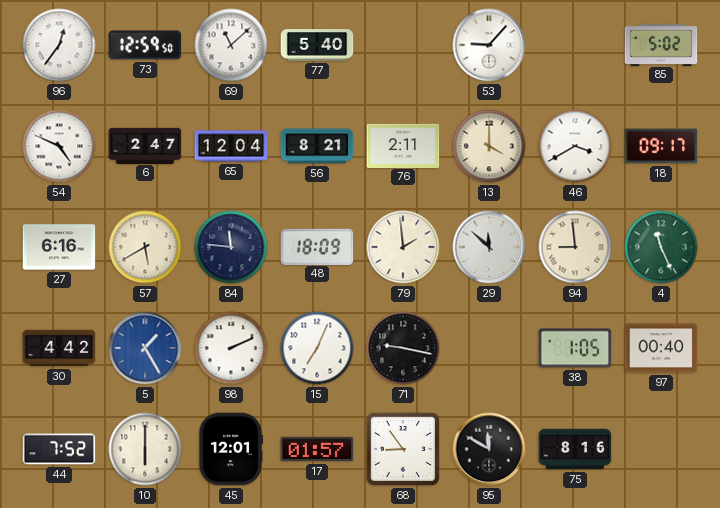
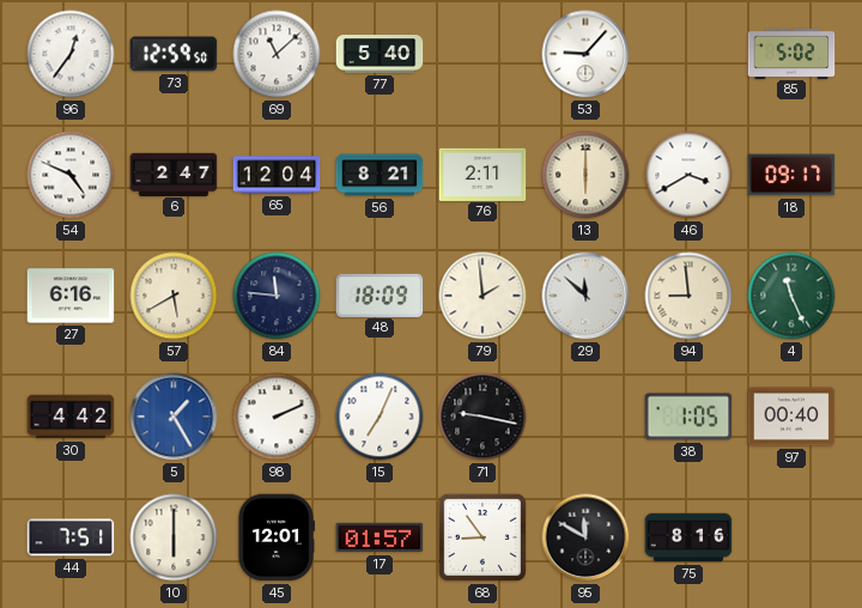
13: 4:00 -> 6:00
44: 7:52 -> 7:51
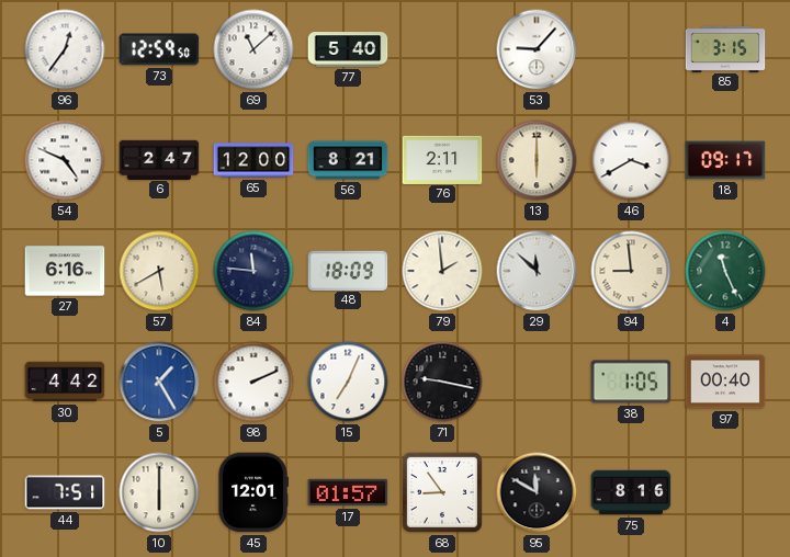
85: 5:02 -> 3:15
65: 12:04 -> 12:00
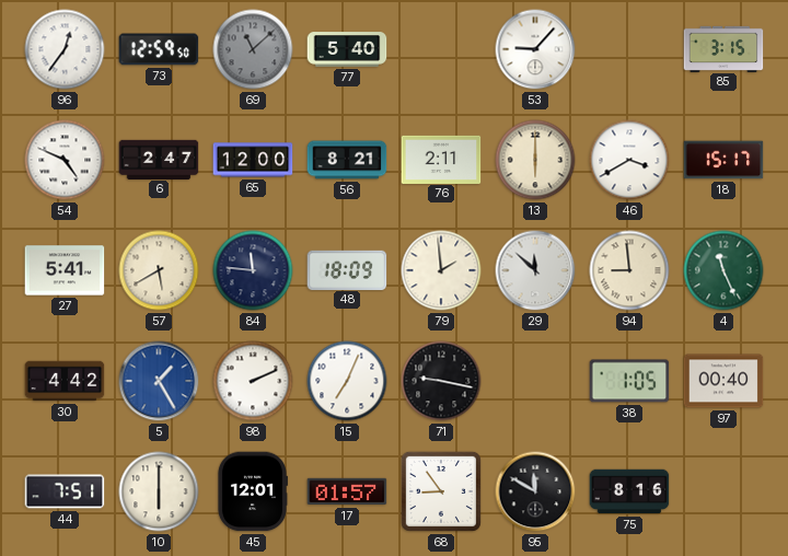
69 dial: white -> grey
18: 09:17 -> 15:17
27: 6:16 -> 5:41
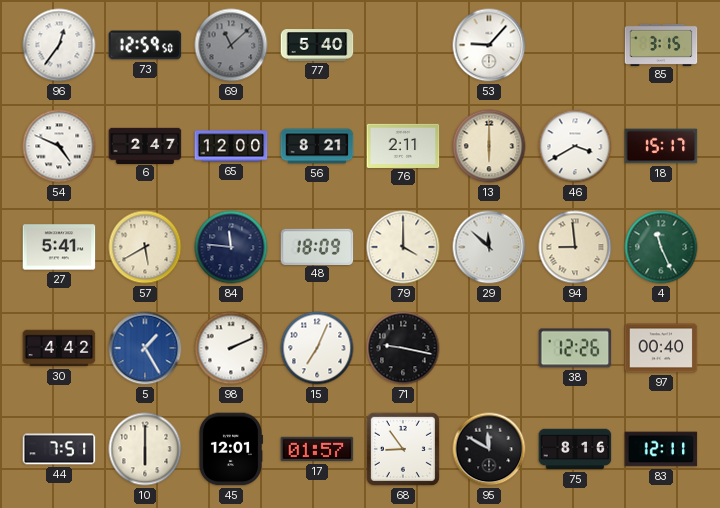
79: 1:59 -> 4:00
38: 1:05 -> 12:26
83: none -> 12:11
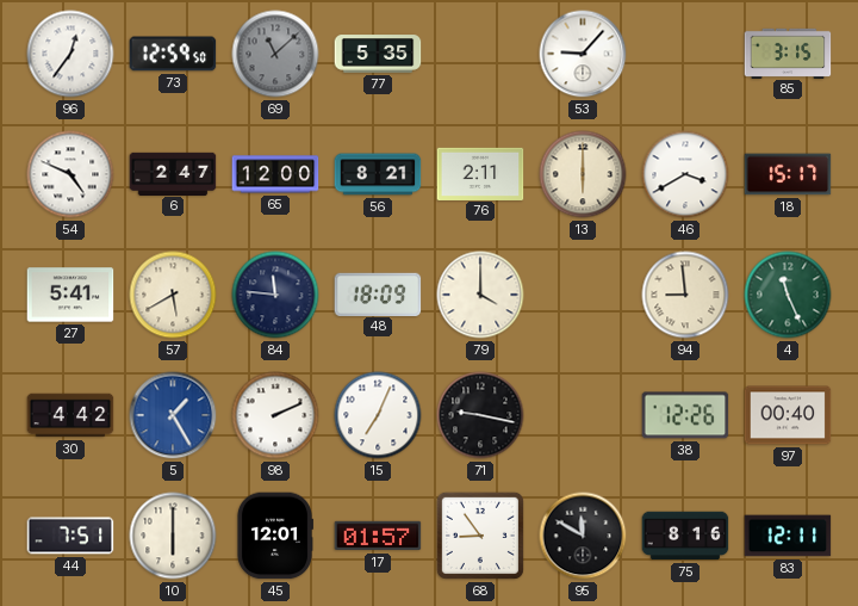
77: 5:40 -> 5:35
29: 11:52 -> none
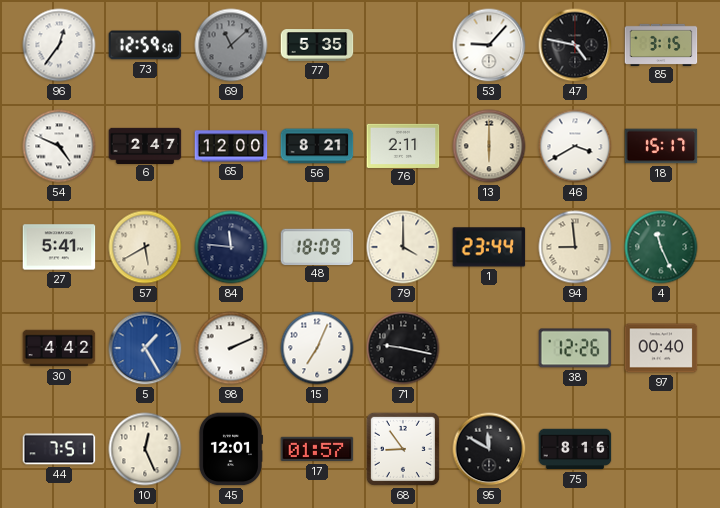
47: none -> 4:47
1: none -> 23:44
10: 6:00 -> 12:26
83: 12:11 -> none
